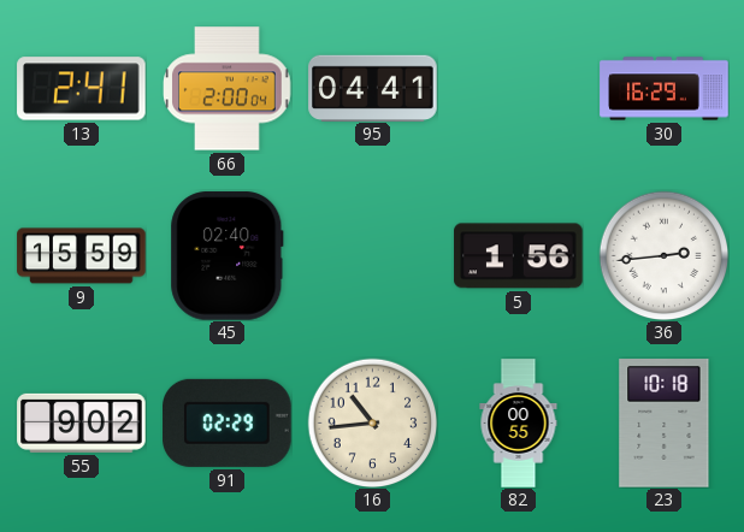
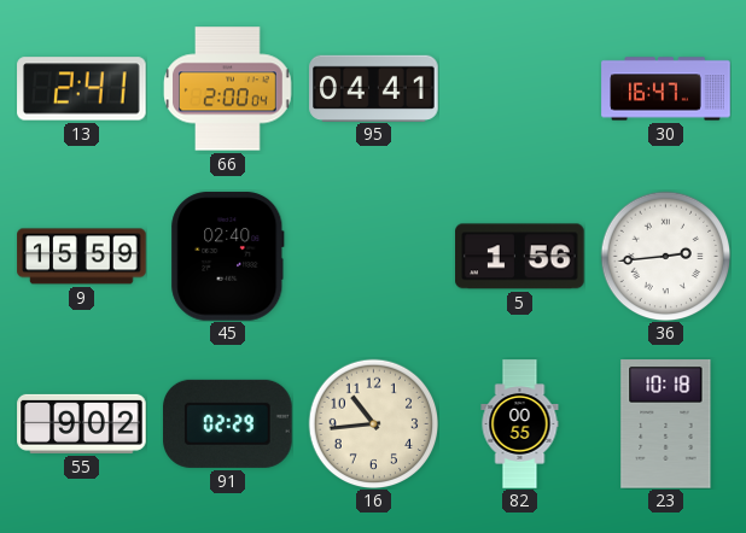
30: 16:29 -> 16:47
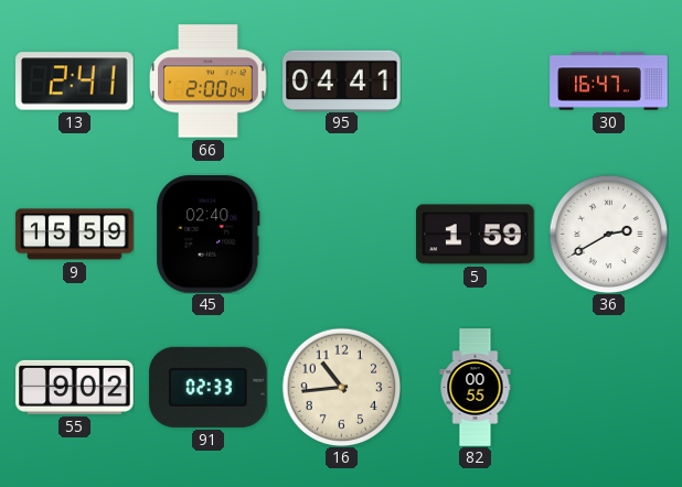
5: 1:56 -> 1:59
36: 2:44 -> 2:40
91: 02:29 -> 02:33
23: 10:18 -> none
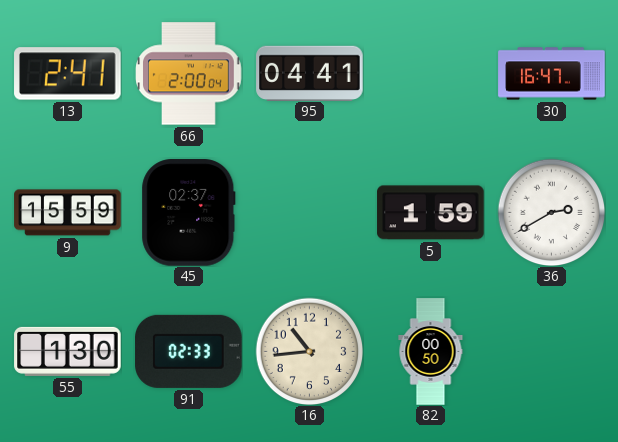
45: 02:40 -> 02:37
55: 9:02 -> 1:30
82: 00:55 -> 00:50
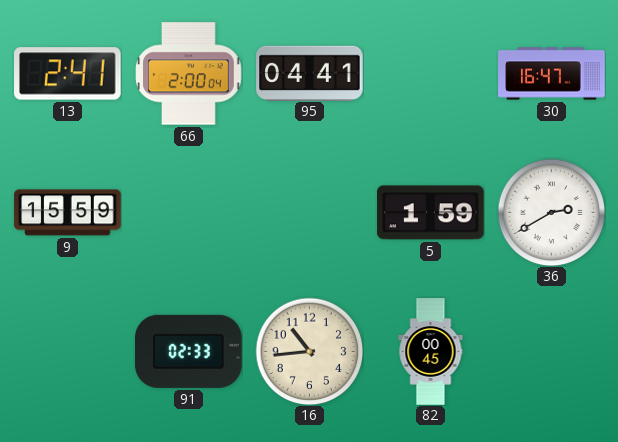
45: 02:37 -> none
55: 1:30 -> none
82: 00:50 -> 00:45
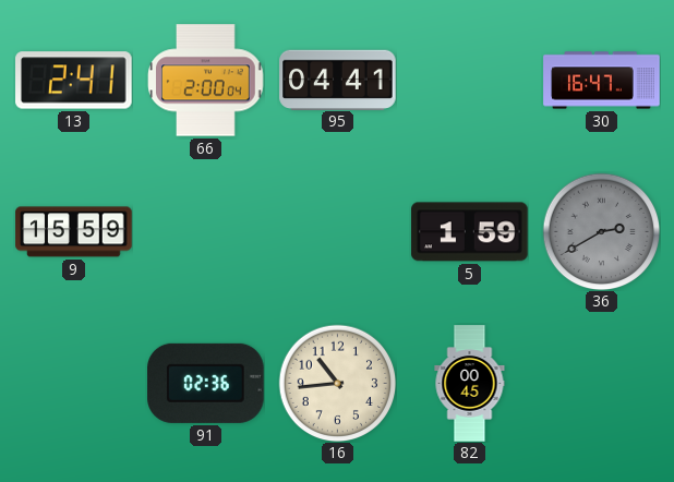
36 dial: white -> grey
91: 02:33 -> 02:36
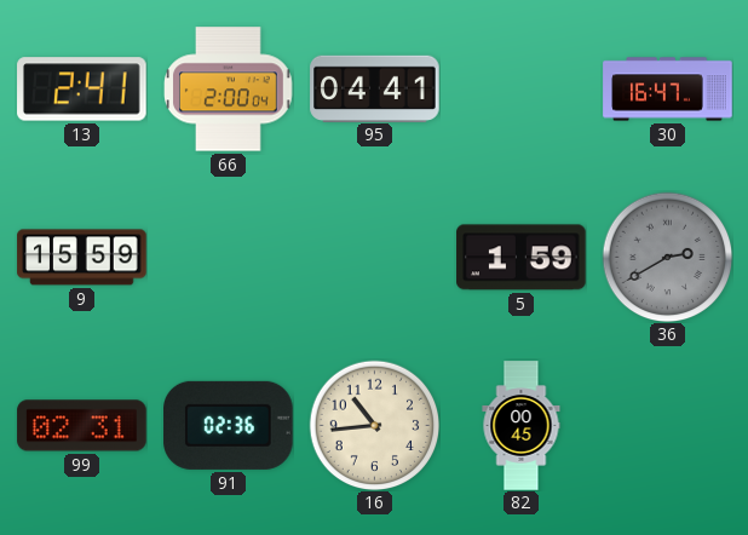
99: none -> 02:31
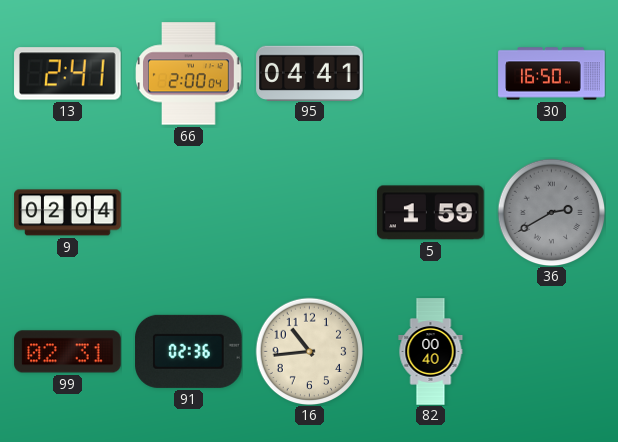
30: 16:47 -> 16:50
9: 15:59 -> 02:04
82: 00:45 -> 00:40
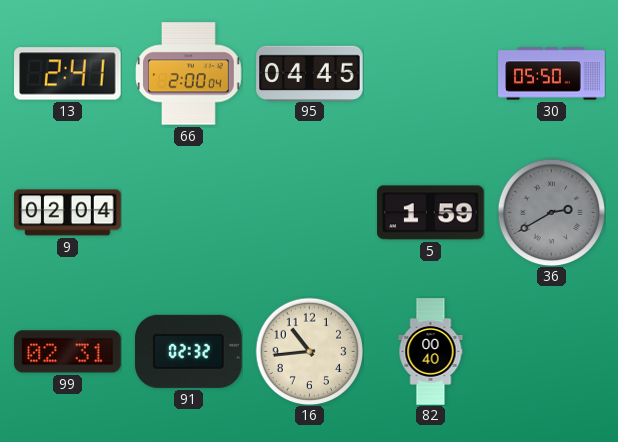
95: 04:41 -> 04:45
30: 16:50 -> 05:50
91: 02:36 -> 02:32
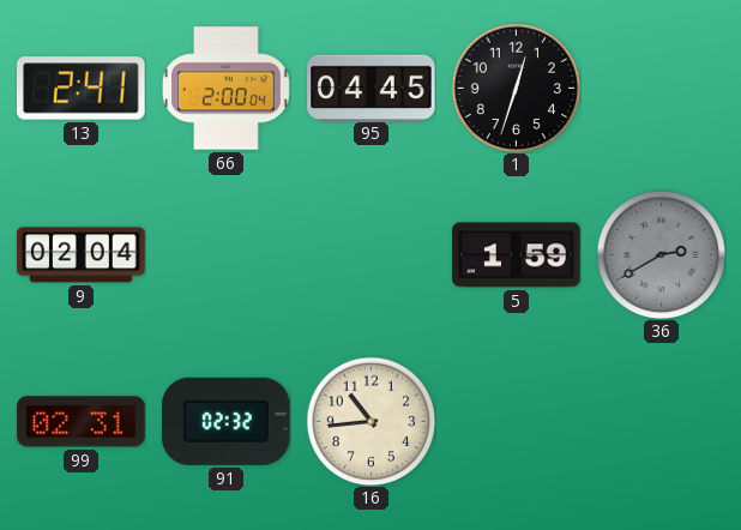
1: none -> 12:33
30: 05:50 -> none
82: 00:40 -> none
